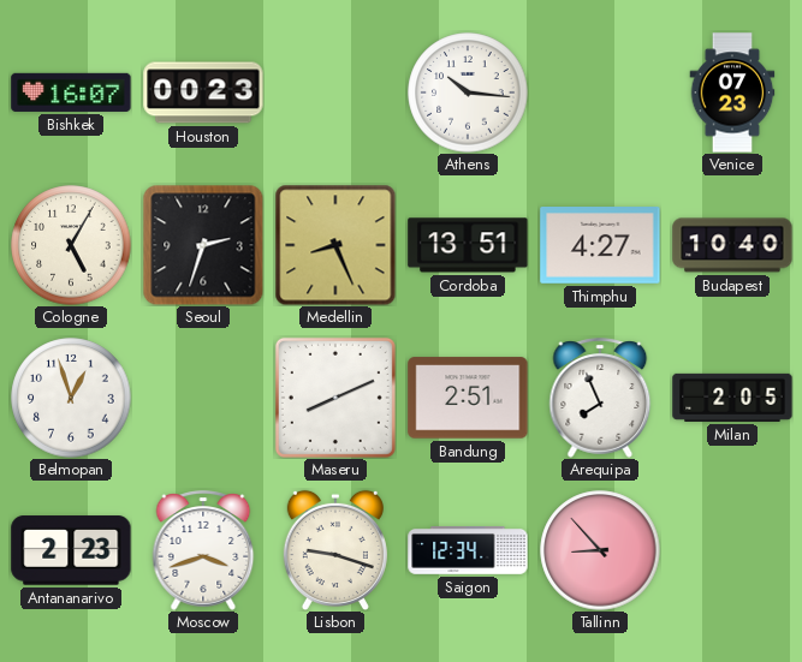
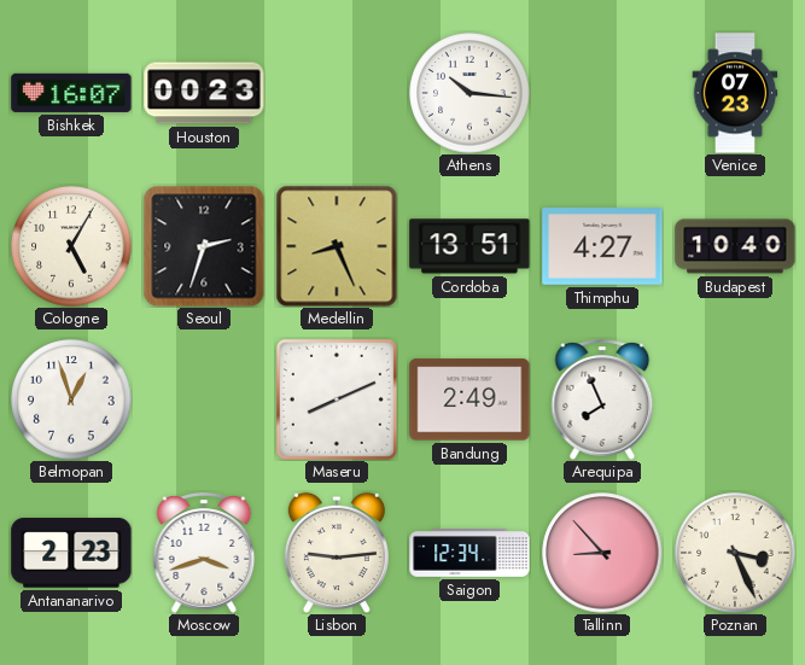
Bandung: 2:51 -> 2:49
Milan: 2:05 -> none
Lisbon: 9:18 -> 9:14
Poznan: none -> 3:26
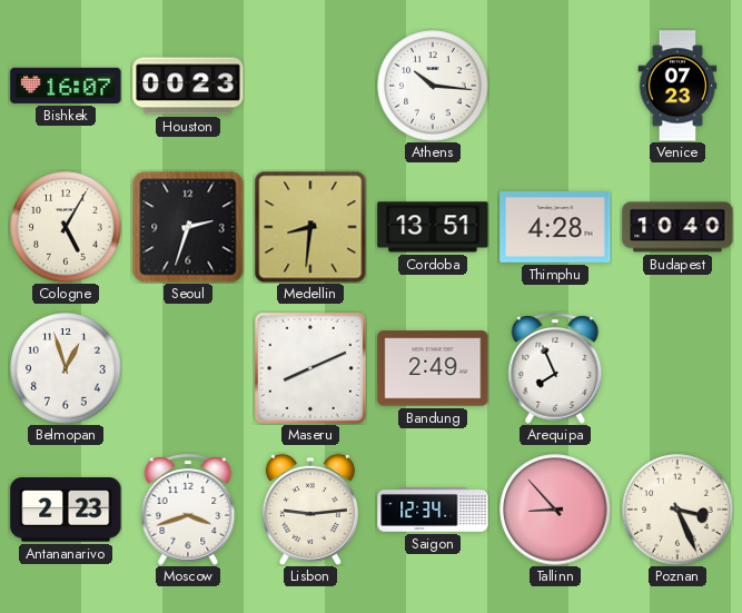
Medellin: 8:26 -> 8:31
Thimphu: 4:27 -> 4:28
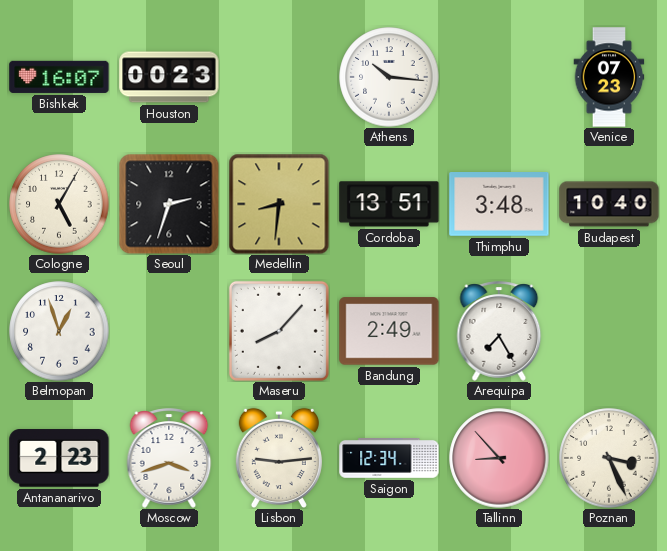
Thimphu: 4:28 -> 3:48
Maseru: 8:11 -> 8:07
Arequipa: 7:56 -> 7:25
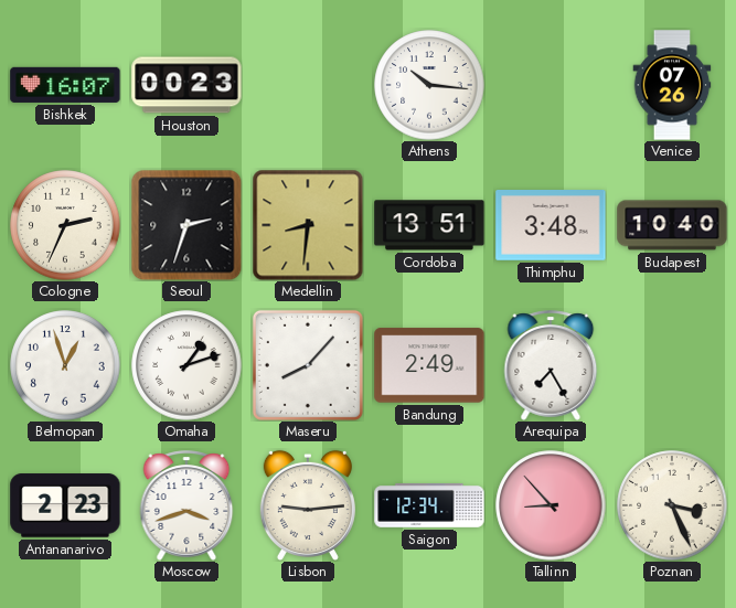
Venice: 07:23 -> 07:26
Cologne: 5:05 -> 2:34
Omaha: none -> 1:12
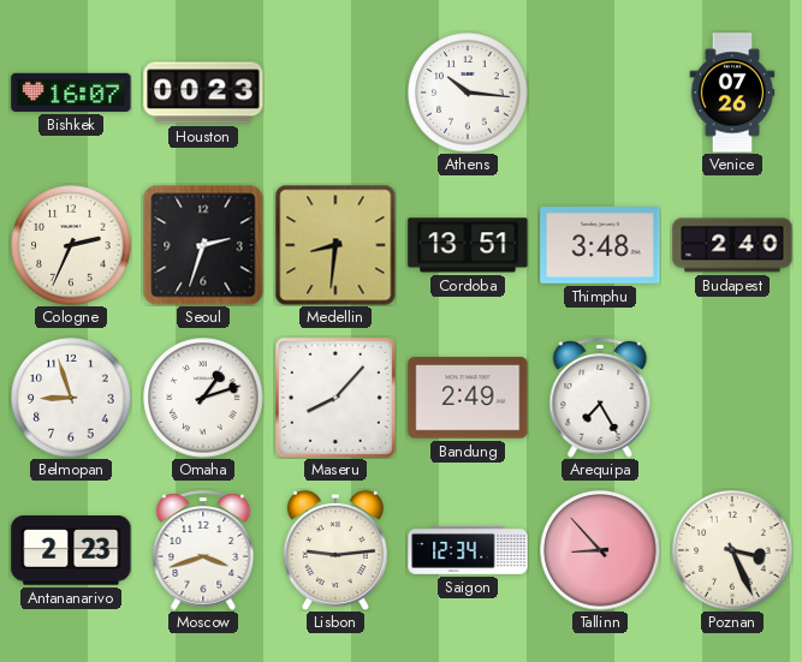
Budapest: 10:40 -> 2:40
Belmopan: 12:57 -> 8:57
